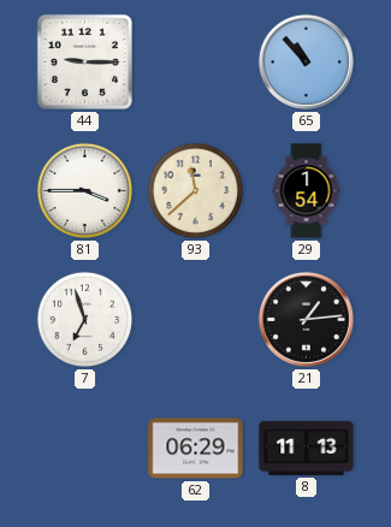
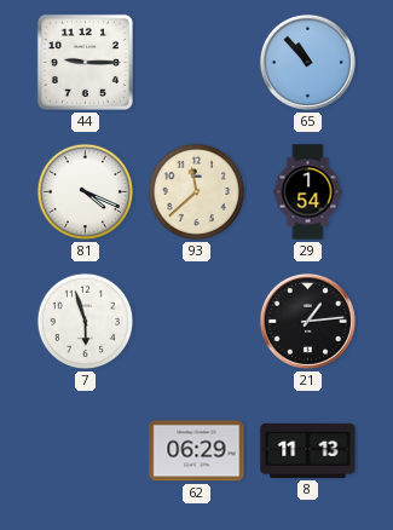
81: 3:45 -> 4:19
7: 6:57 -> 5:57
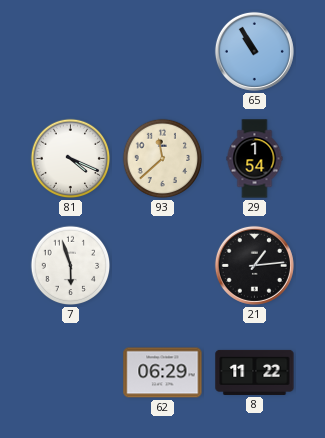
44: 9:15 -> none
65: 10:53 -> 10:55
8: 11:13 -> 11:22
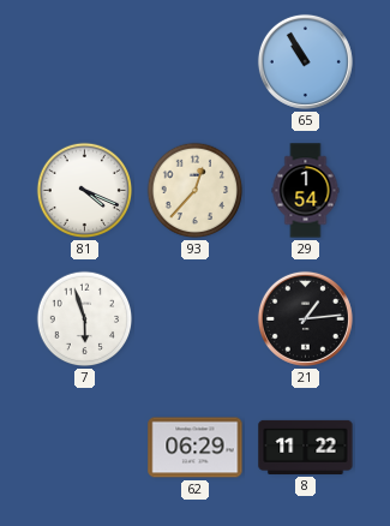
93: 11:38 -> 12:37
